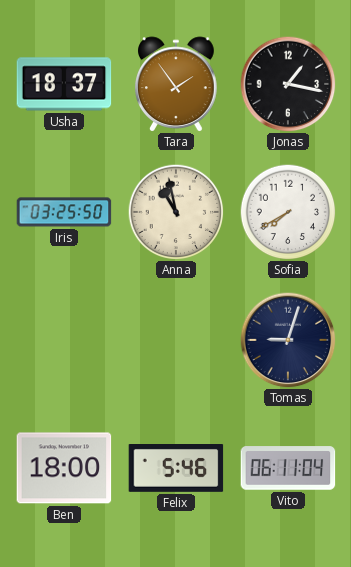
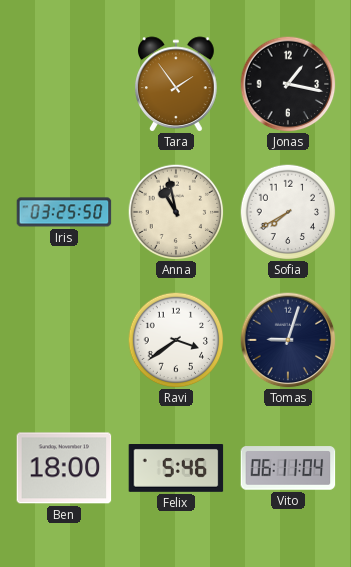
Usha: 18:37 -> none
Ravi: none -> 3:39
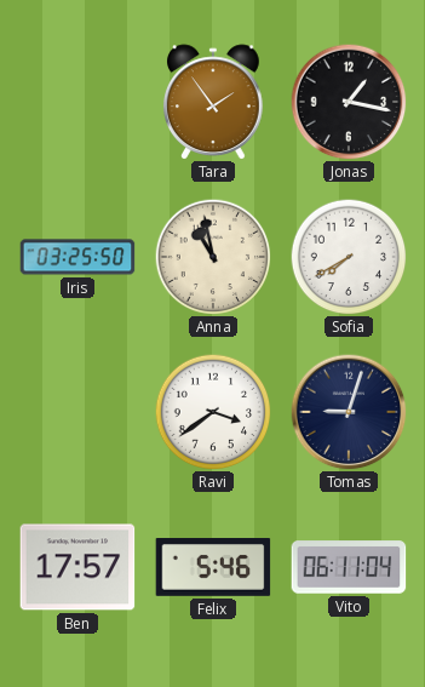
Ben: 18:00 -> 17:57
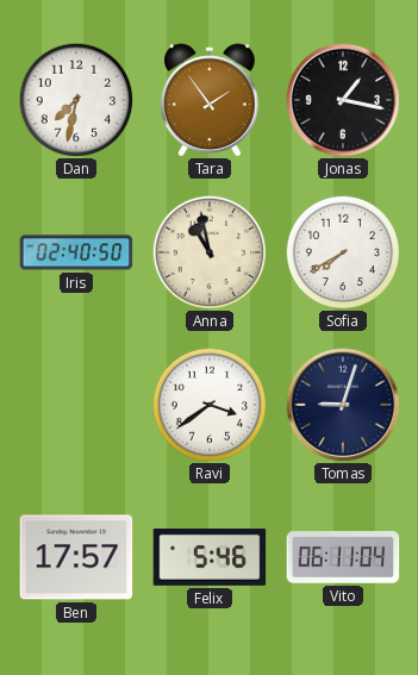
Dan: none -> 7:32
Iris: 03:25 -> 02:40
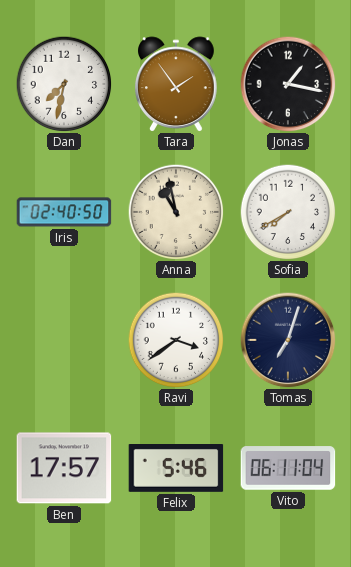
Tomas: 9:03 -> 7:03
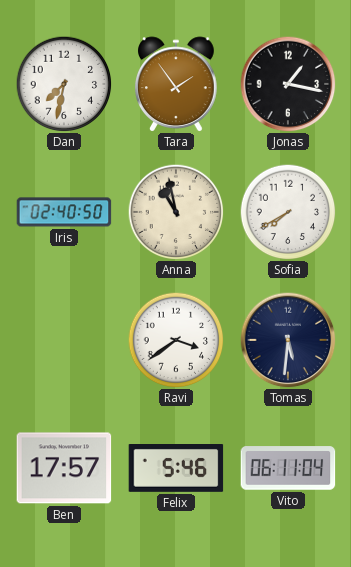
Tomas: 7:03 -> 5:31
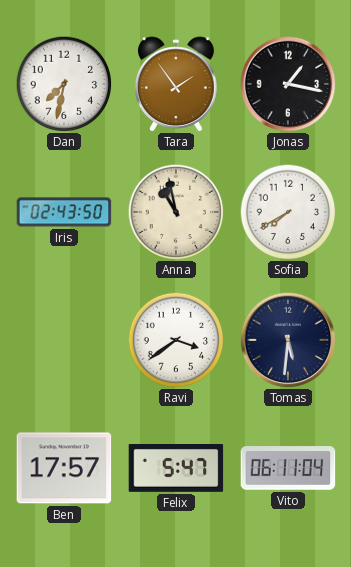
Iris: 02:40 -> 02:43
Felix: 5:46 -> 5:47
